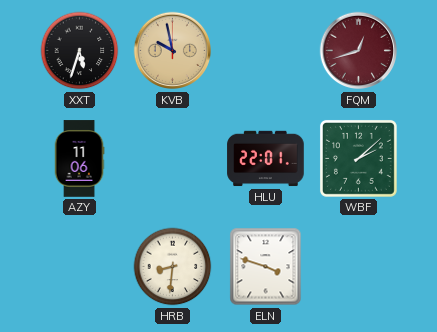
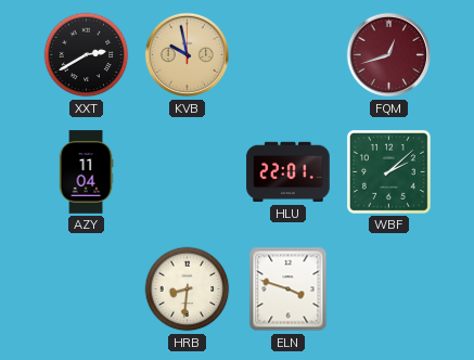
XXT: 5:33 -> 2:40
AZY: 11:06 -> 11:04
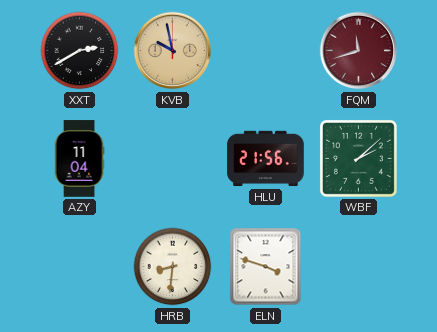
FQM: 12:42 -> 11:42
HLU: 22:01 -> 21:56
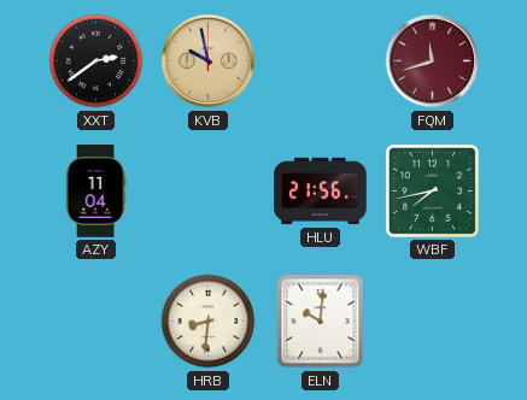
XXT: 2:40 -> 2:39
WBF: 2:08 -> 7:43
ELN: 3:48 -> 10:01
